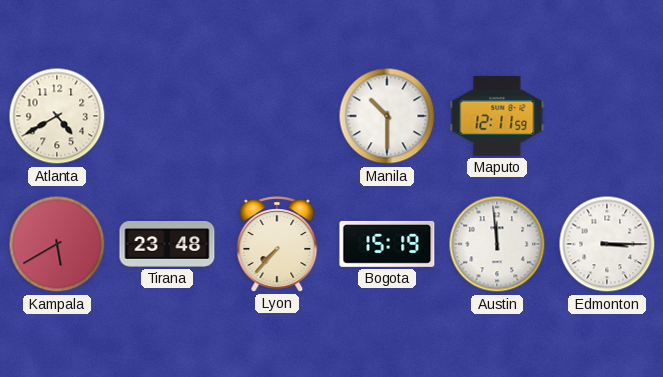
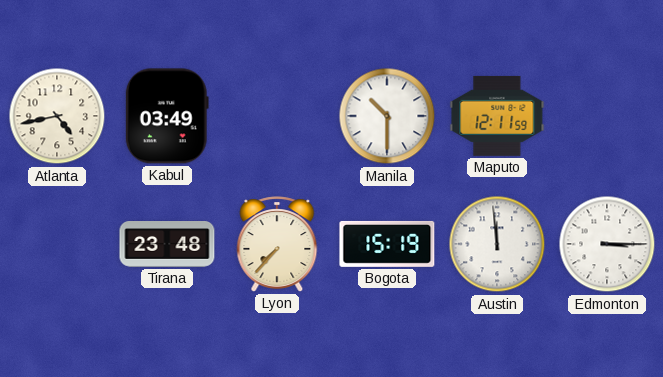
Atlanta: 4:40 -> 4:43
Kabul: none -> 03:49
Kampala: 5:40 -> none
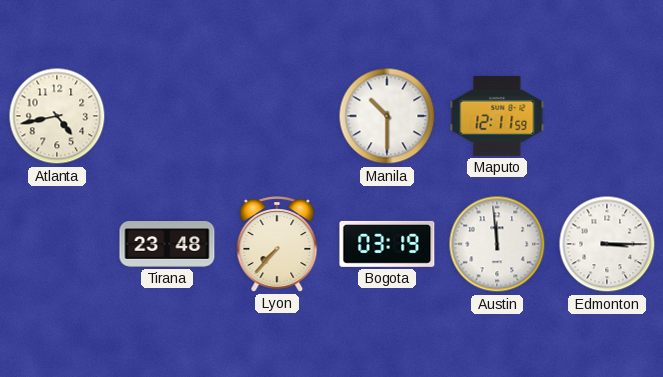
Kabul: 03:49 -> none
Bogota: 15:19 -> 03:19
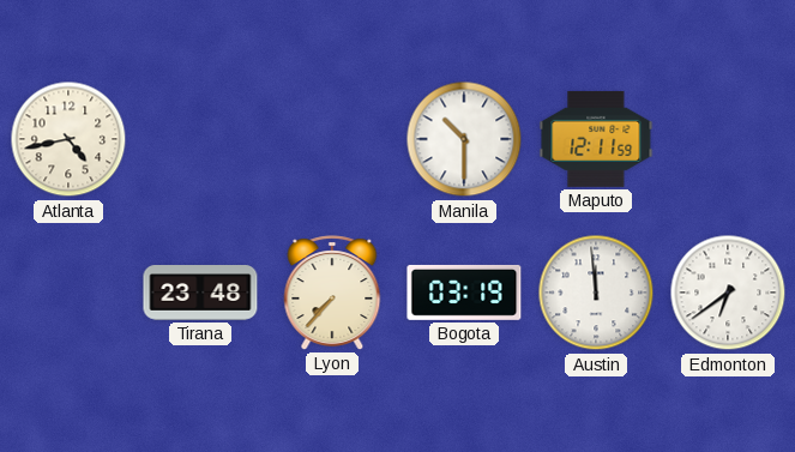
Edmonton: 3:15 -> 6:39
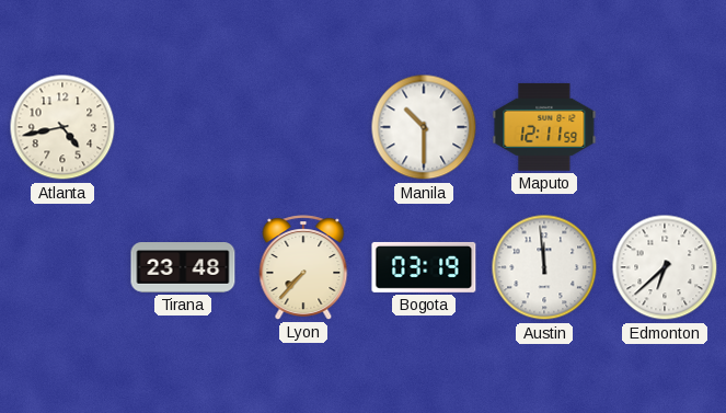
Edmonton: 6:39 -> 6:38
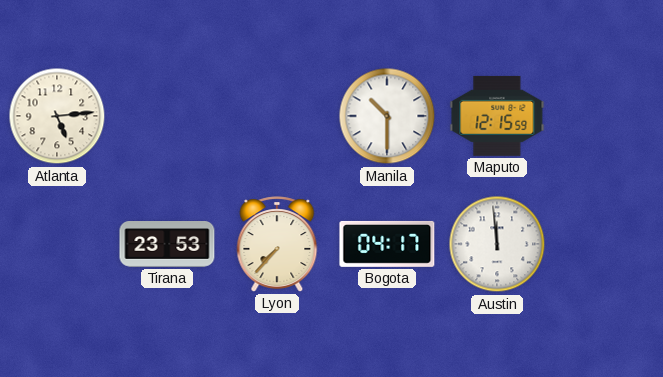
Atlanta: 4:43 -> 5:14
Maputo: 12:11 -> 12:15
Tirana: 23:48 -> 23:53
Bogota: 03:19 -> 04:17
Edmonton: 6:38 -> none
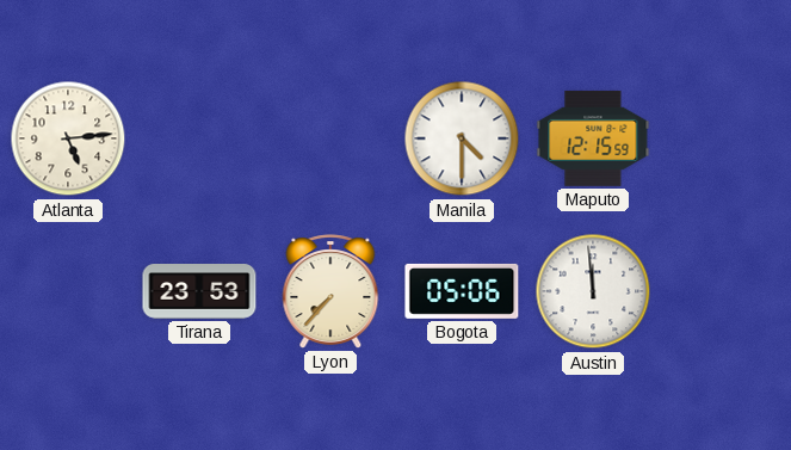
Manila: 10:30 -> 4:30
Bogota: 04:17 -> 05:06
